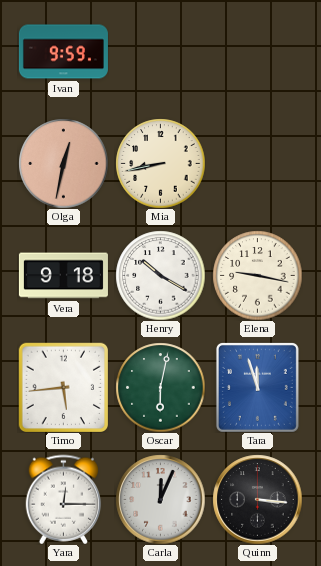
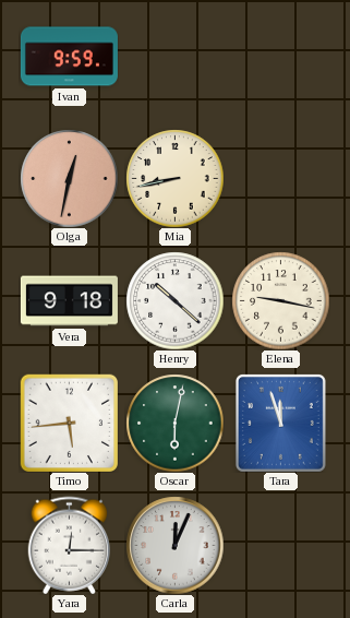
Henry: 10:20 -> 10:22
Quinn: 3:16 -> none
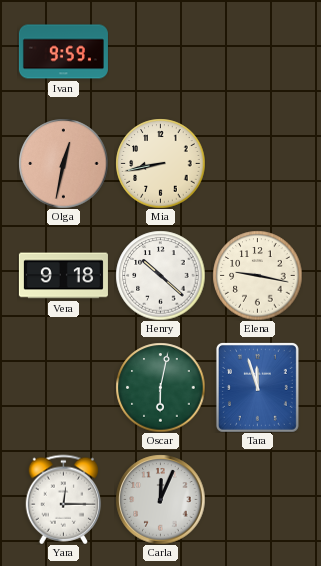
Timo: 5:44 -> none
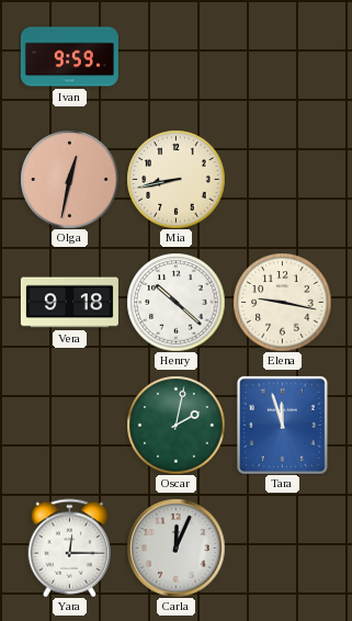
Oscar: 6:02 -> 2:02
